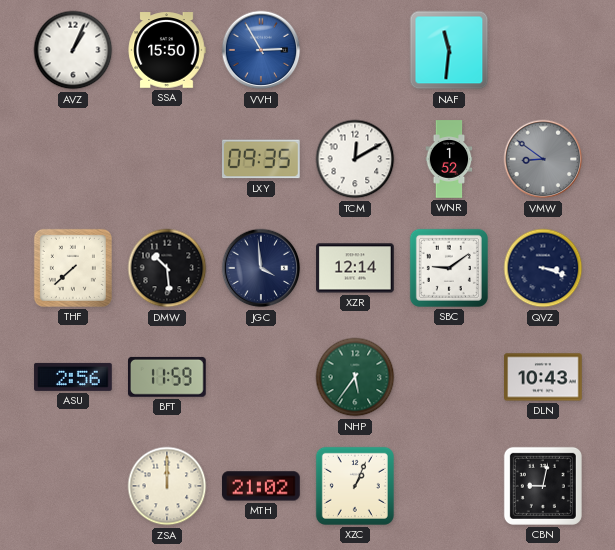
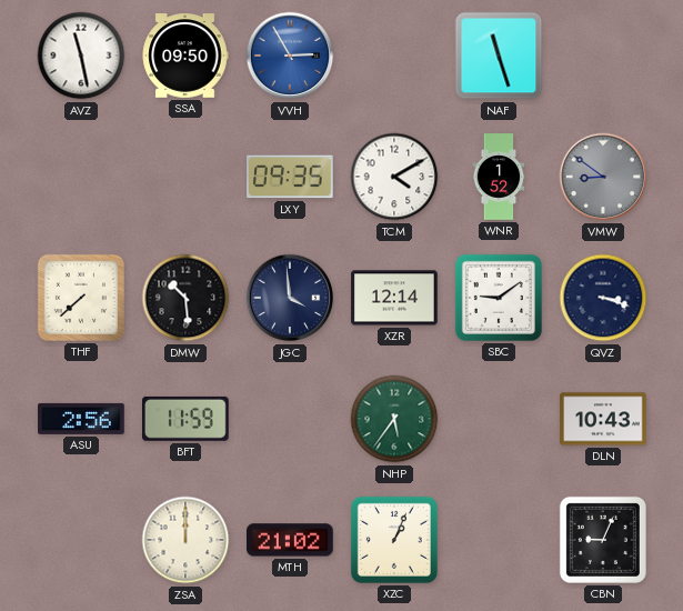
AVZ: 1:04 -> 11:28
SSA: 15:50 -> 09:50
NAF: 11:31 -> 11:27
TCM: 12:10 -> 4:10
CBN: 9:02 -> 9:04
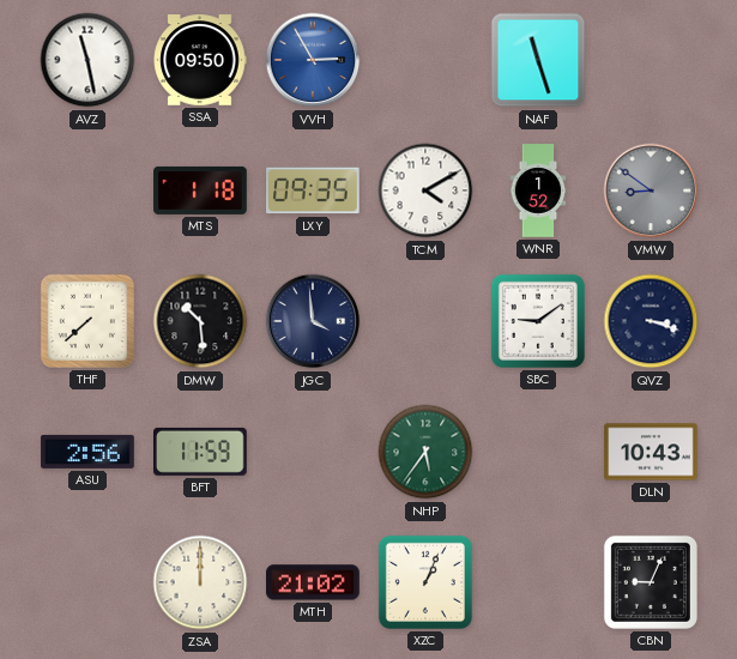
MTS: none -> 1:18
XZR: 12:14 -> none
